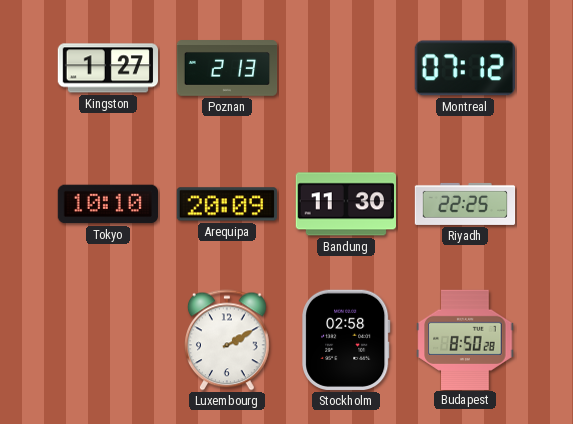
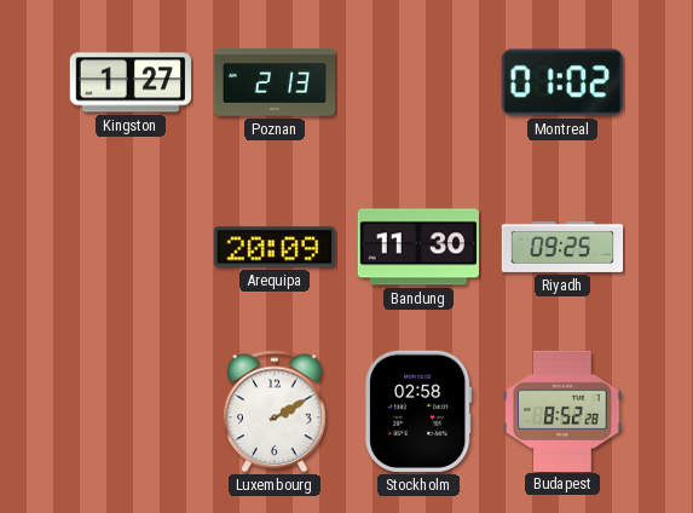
Montreal: 07:12 -> 01:02
Tokyo: 10:10 -> none
Riyadh: 22:25 -> 09:25
Budapest: 8:50 -> 8:52
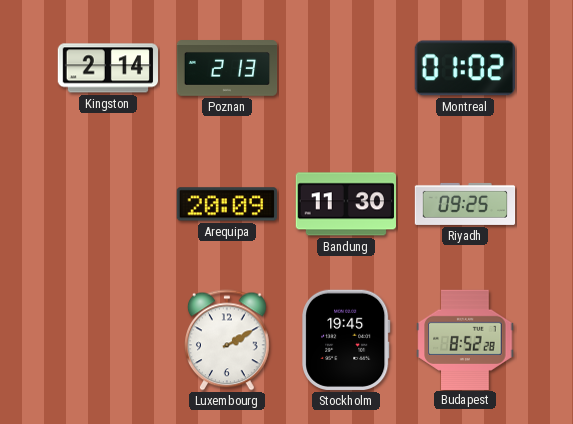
Kingston: 1:27 -> 2:14
Stockholm: 02:58 -> 19:45
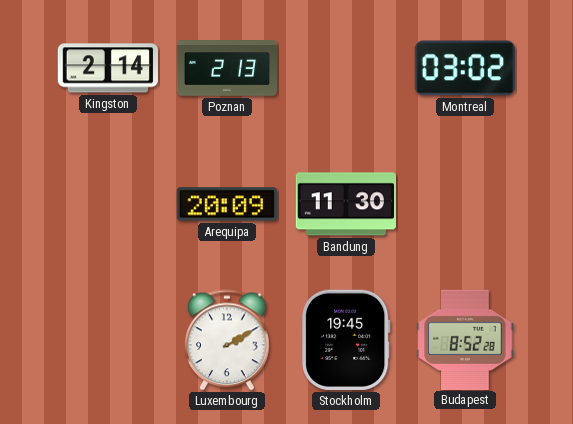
Montreal: 01:02 -> 03:02
Riyadh: 09:25 -> none
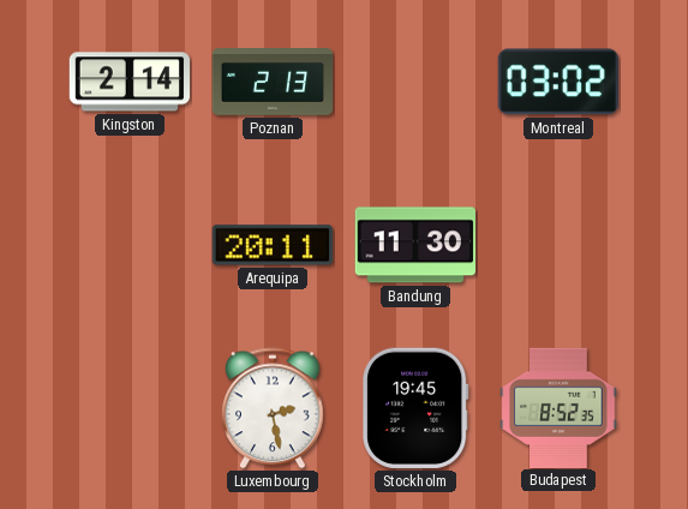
Arequipa: 20:09 -> 20:11
Luxembourg: 2:10 -> 2:28
Budapest: 8:52:28 -> 8:52:35
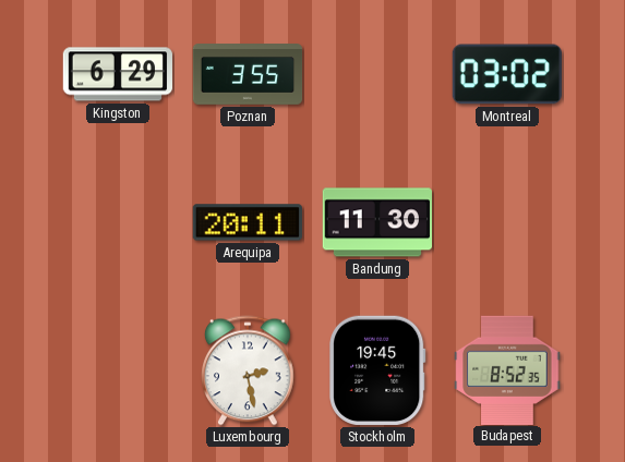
Kingston: 2:14 -> 6:29
Poznan: 2:13 -> 3:55
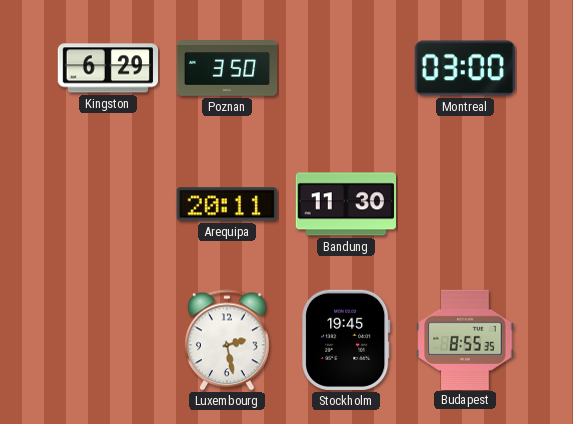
Poznan: 3:55 -> 3:50
Montreal: 03:02 -> 03:00
Budapest: 8:52 -> 8:55
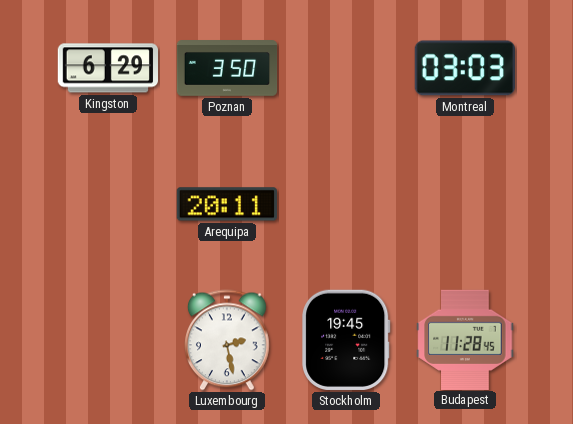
Montreal: 03:00 -> 03:03
Bandung: 11:30 -> none
Budapest: 8:55 -> 11:28
